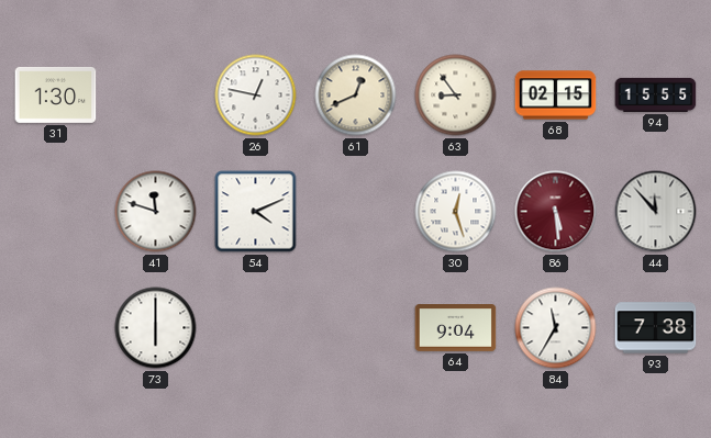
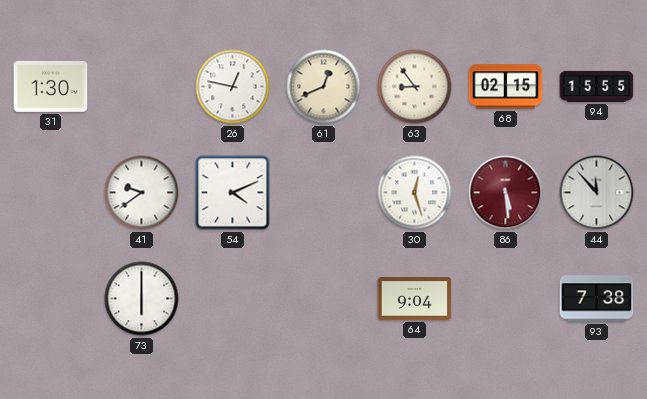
41: 11:48 -> 9:39
84: 11:35 -> none
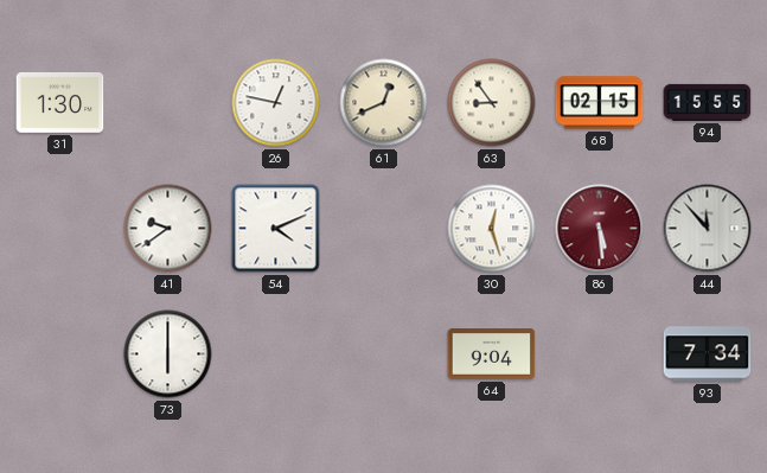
93: 7:38 -> 7:34
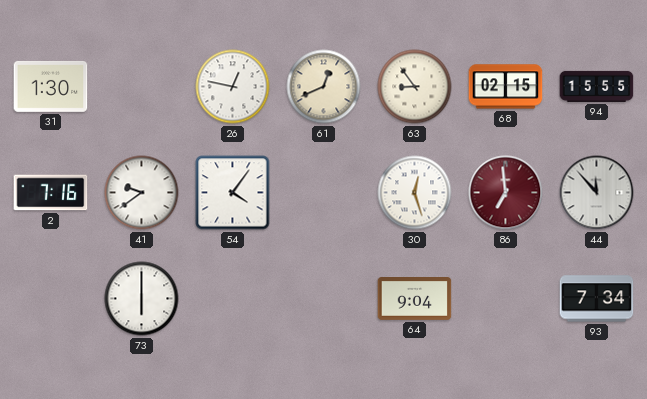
2: none -> 7:16
54: 4:11 -> 4:06
86: 5:29 -> 6:59
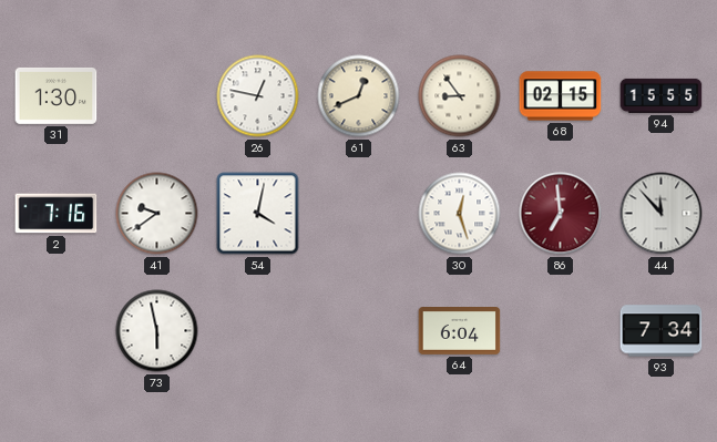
54: 4:06 -> 4:02
73: 6:00 -> 5:58
64: 9:04 -> 6:04
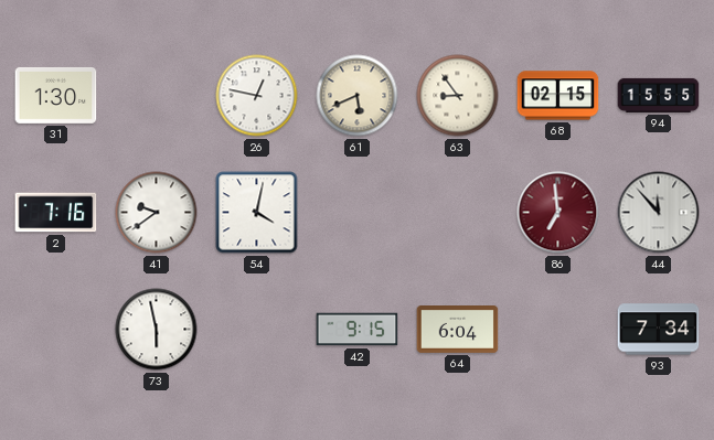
61: 12:41 -> 5:41
30: 12:27 -> none
42: none -> 9:15
